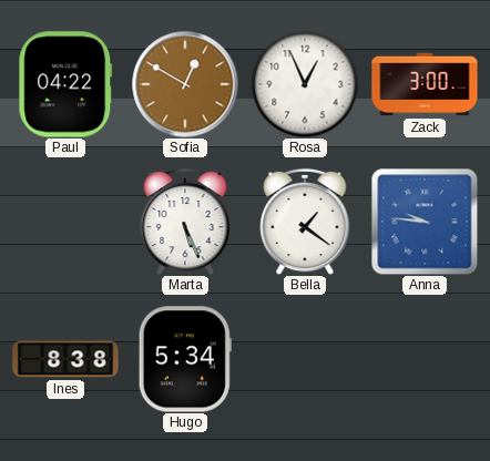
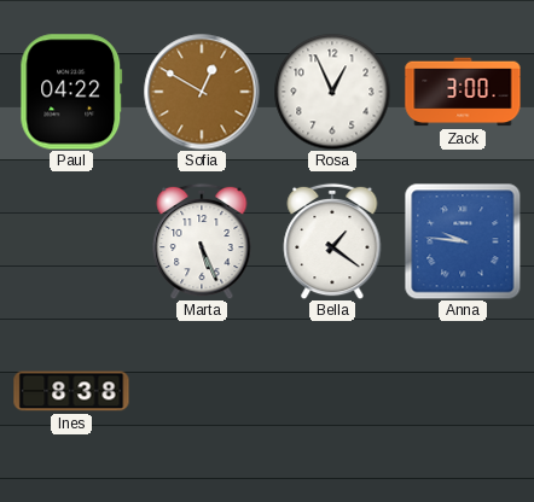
Hugo: 5:34 -> none
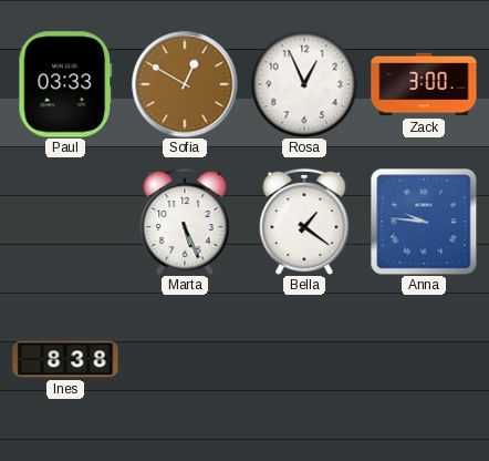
Paul: 04:22 -> 03:33
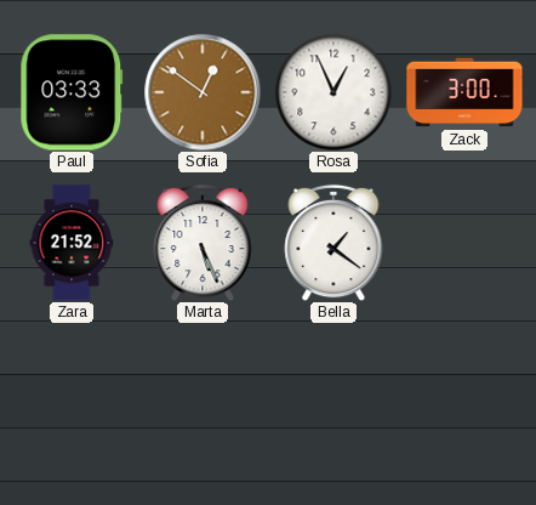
Sofia: 12:50 -> 12:51
Zara: none -> 21:52
Anna: 9:46 -> none
Ines: 8:38 -> none
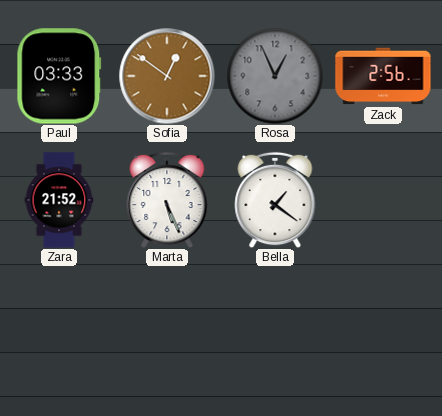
Rosa dial: white -> grey
Zack: 3:00 -> 2:56
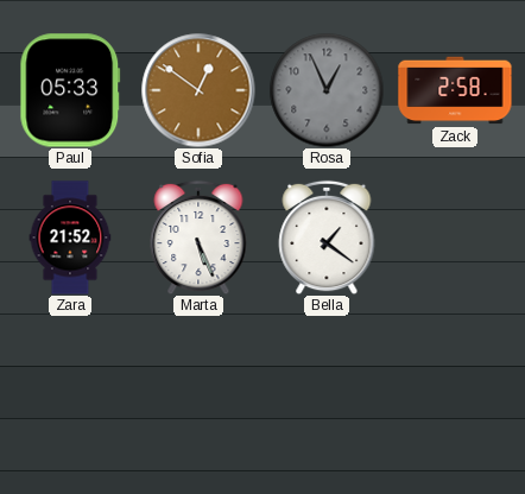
Paul: 03:33 -> 05:33
Zack: 2:56 -> 2:58
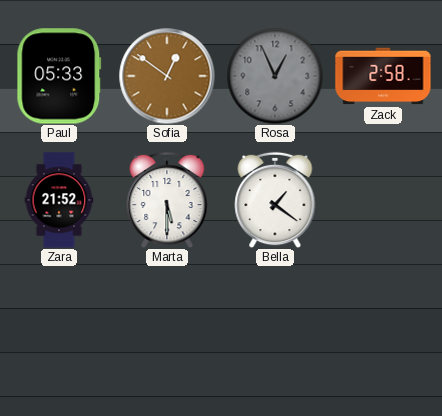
Marta: 5:26 -> 5:30
